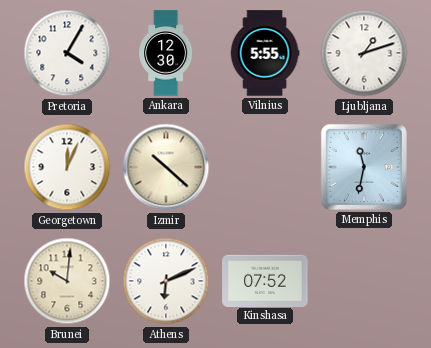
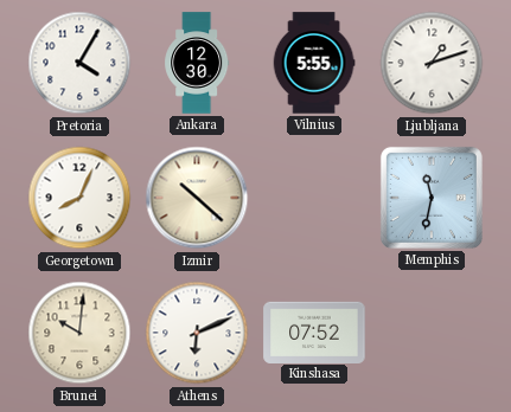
Georgetown: 12:04 -> 8:04
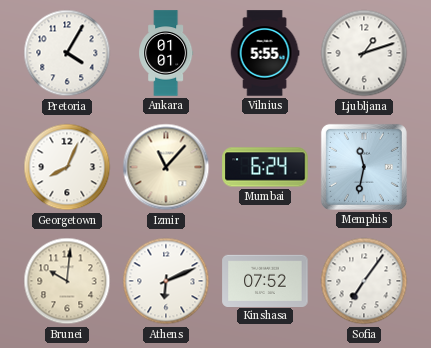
Ankara: 12:30 -> 01:01
Izmir: 10:22 -> 11:07
Mumbai: none -> 6:24
Sofia: none -> 7:06
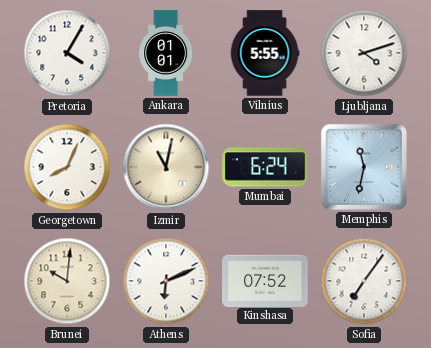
Ljubljana: 1:12 -> 4:12
Izmir: 11:07 -> 11:02
